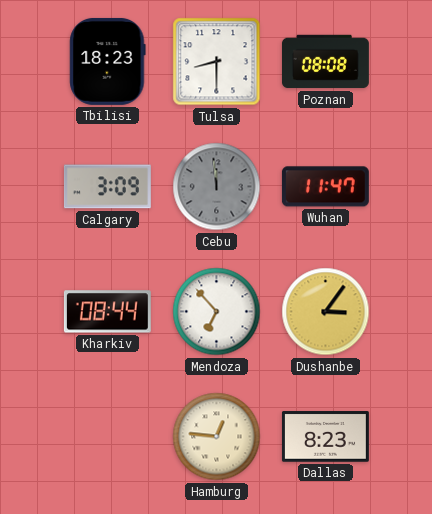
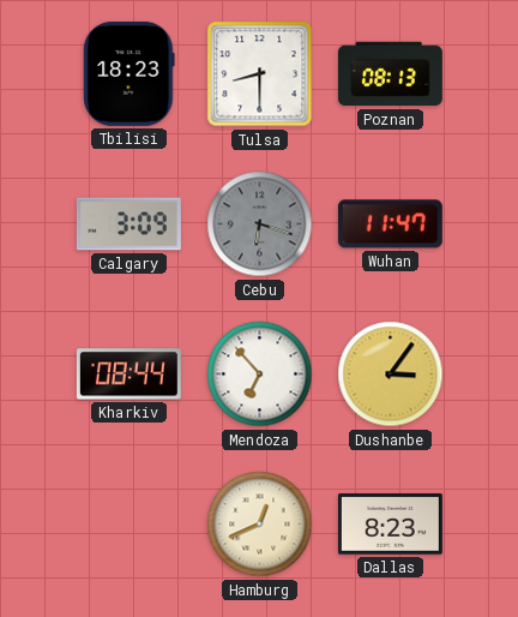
Poznan: 08:08 -> 08:13
Cebu: 11:59 -> 6:18
Hamburg: 12:46 -> 12:41
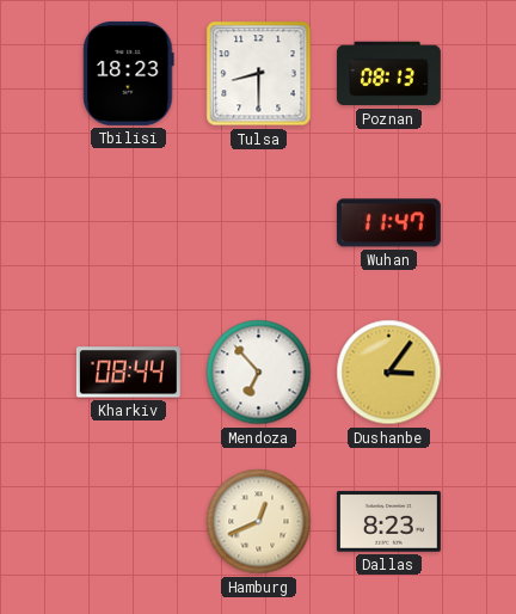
Calgary: 3:09 -> none
Cebu: 6:18 -> none
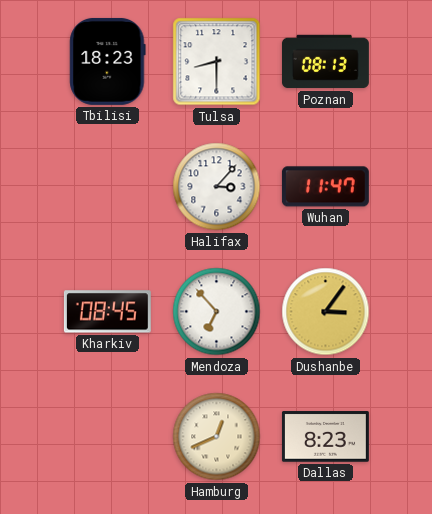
Halifax: none -> 3:07
Kharkiv: 08:44 -> 08:45
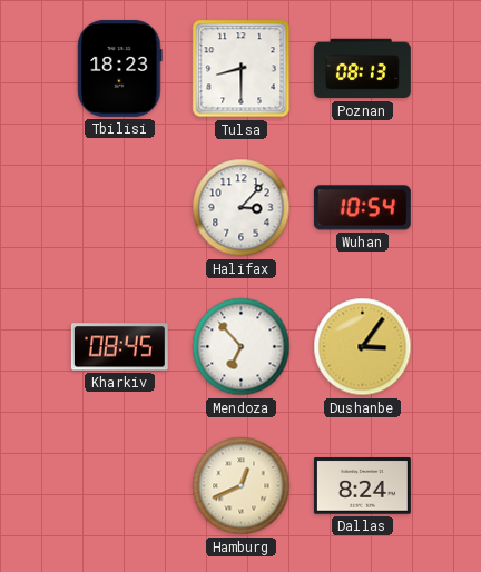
Wuhan: 11:47 -> 10:54
Dallas: 8:23 -> 8:24
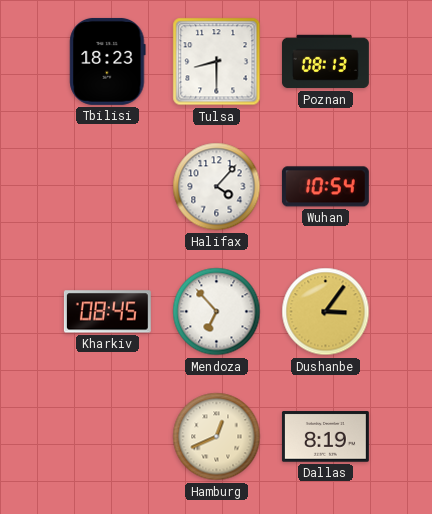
Halifax: 3:07 -> 4:07
Dallas: 8:24 -> 8:19
